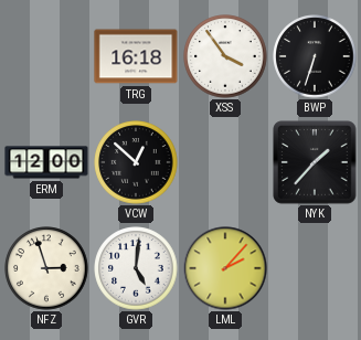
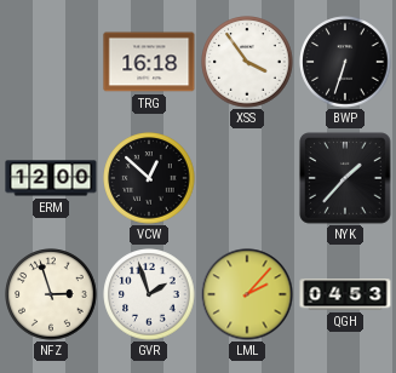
GVR: 5:01 -> 1:57
QGH: none -> 04:53
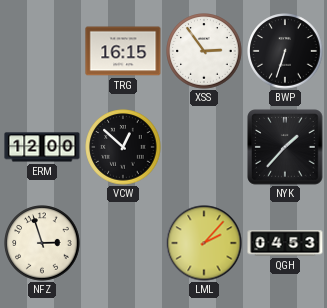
TRG: 16:18 -> 16:15
XSS: 3:54 -> 2:54
GVR: 1:57 -> none
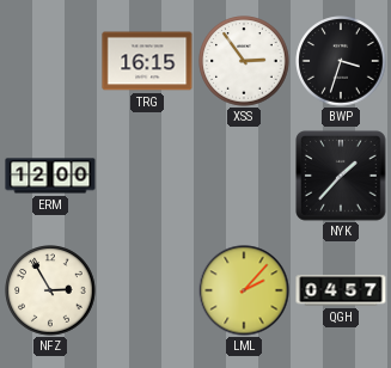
BWP: 6:33 -> 3:33
VCW: 12:52 -> none
NFZ: 2:57 -> 2:55
QGH: 04:53 -> 04:57
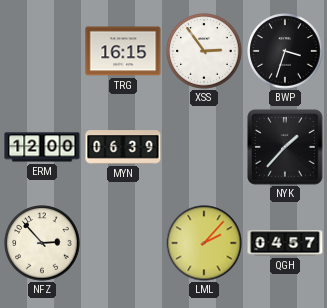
MYN: none -> 06:39
NFZ: 2:55 -> 2:53
